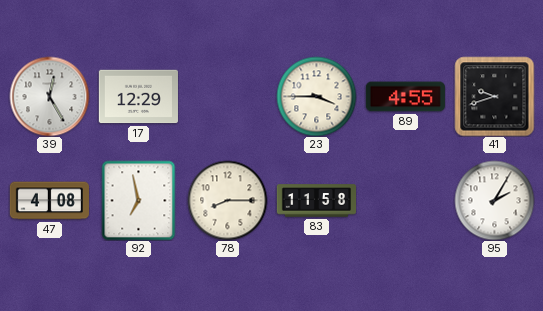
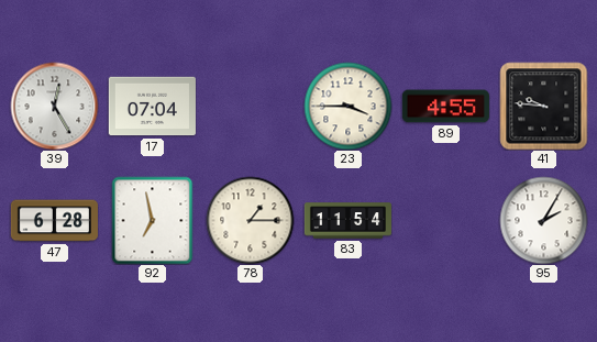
17: 12:29 -> 07:04
41: 9:42 -> 9:46
47: 4:08 -> 6:28
78: 8:15 -> 1:15
83: 11:58 -> 11:54
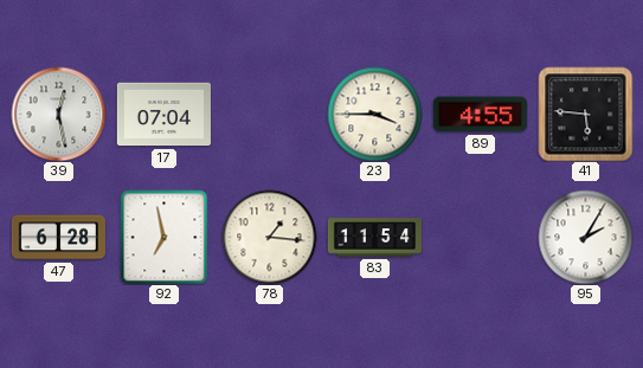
39: 12:25 -> 12:28
41: 9:46 -> 5:46
78: 1:15 -> 1:16
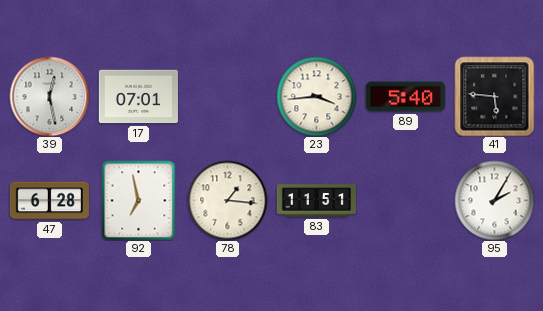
17: 07:04 -> 07:01
23: 3:45 -> 3:44
89: 4:55 -> 5:40
83: 11:54 -> 11:51
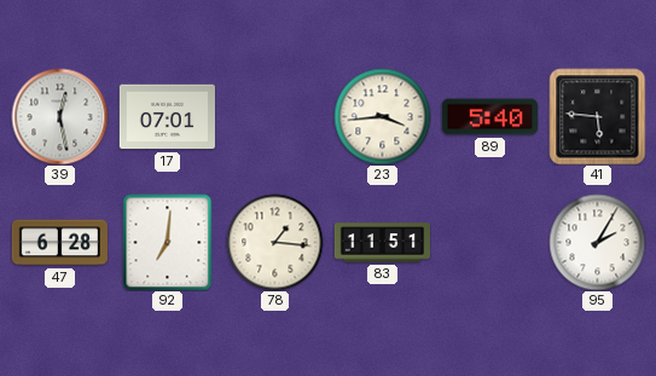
92: 6:58 -> 7:01
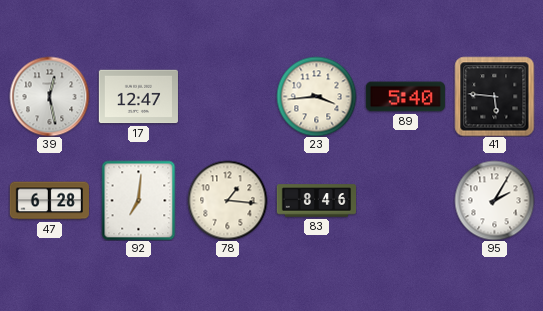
17: 07:01 -> 12:47
83: 11:51 -> 8:46
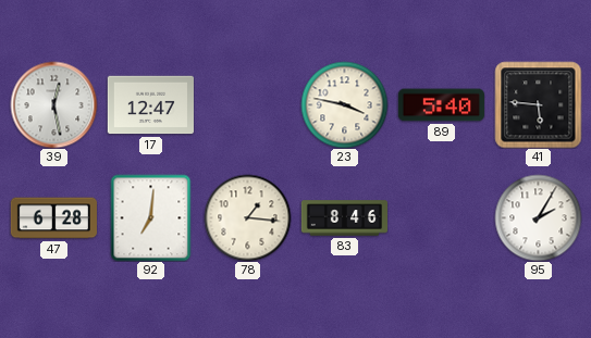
23: 3:44 -> 3:47
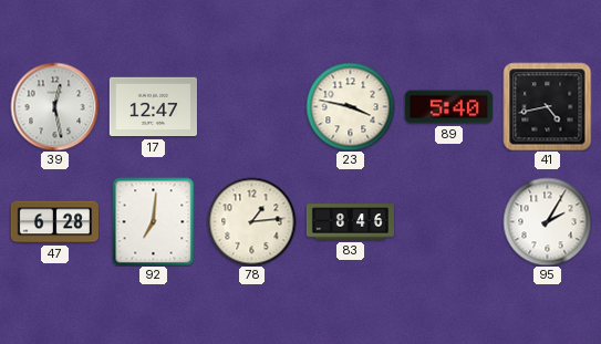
41: 5:46 -> 4:43
78: 1:16 -> 1:14
